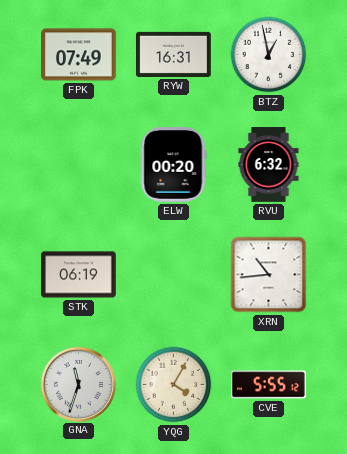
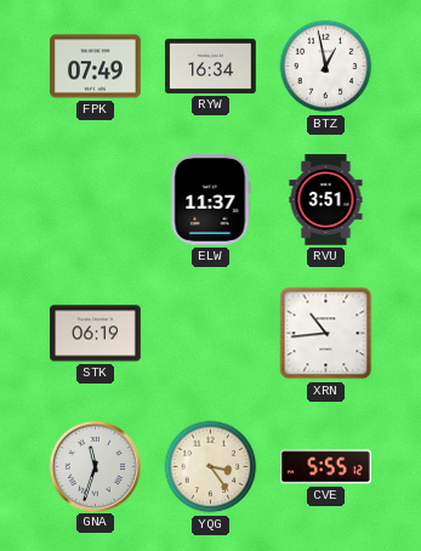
RYW: 16:31 -> 16:34
ELW: 00:20 -> 11:37
RVU: 6:32 -> 3:51
YQG: 4:05 -> 3:24
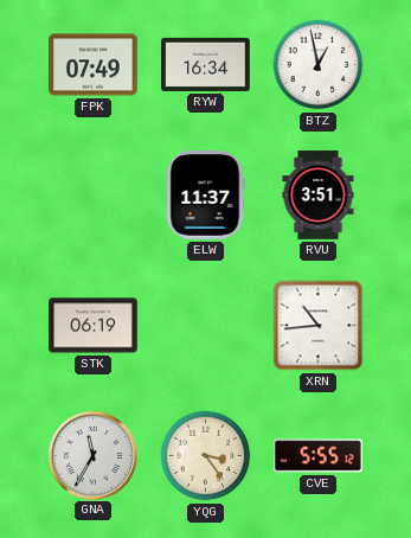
GNA: 11:33 -> 11:35
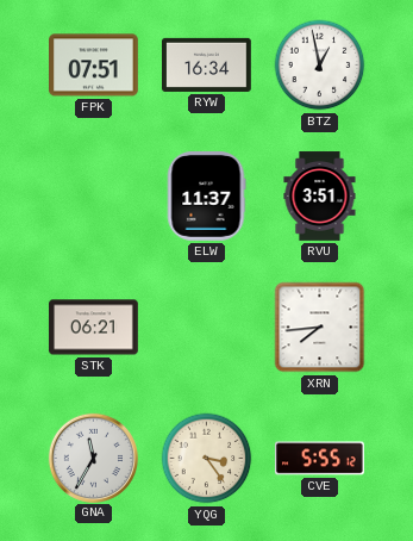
FPK: 07:49 -> 07:51
STK: 06:19 -> 06:21
XRN: 10:44 -> 7:44
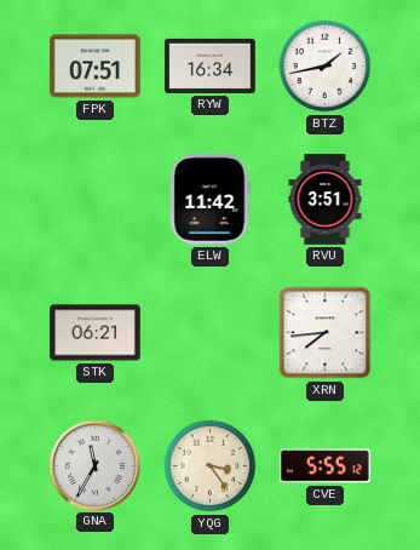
BTZ: 12:58 -> 1:43
ELW: 11:37 -> 11:42
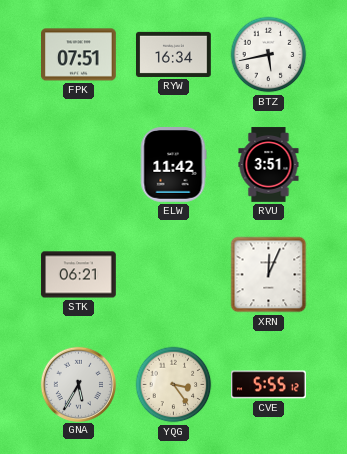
BTZ: 1:43 -> 5:43
XRN: 7:44 -> 12:04
GNA: 11:35 -> 5:35
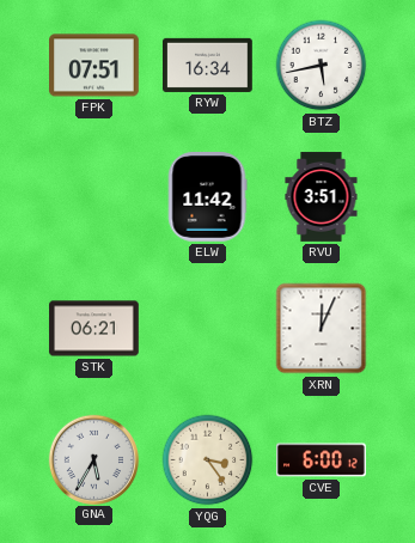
CVE: 5:55 -> 6:00
